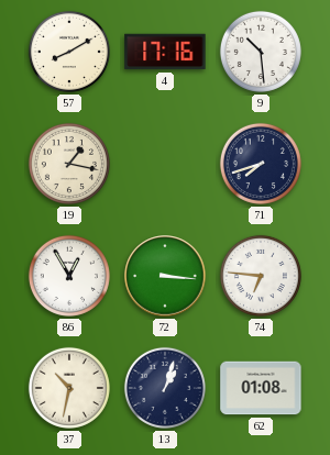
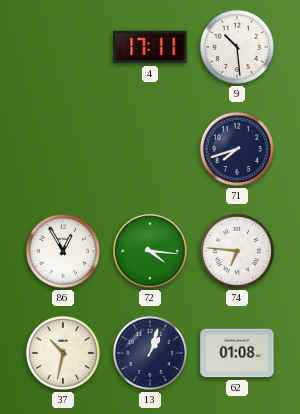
57: 8:10 -> none
4: 17:16 -> 17:11
19: 1:17 -> none
72: 3:16 -> 4:16
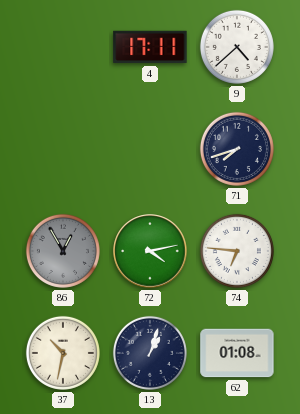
9: 10:29 -> 4:38
86 dial: white -> grey
72: 4:16 -> 4:13
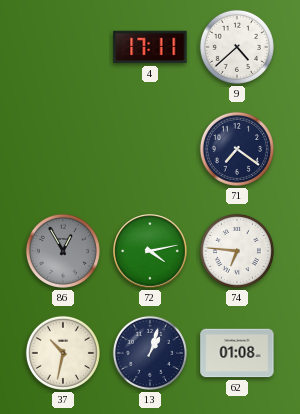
71: 7:42 -> 7:21
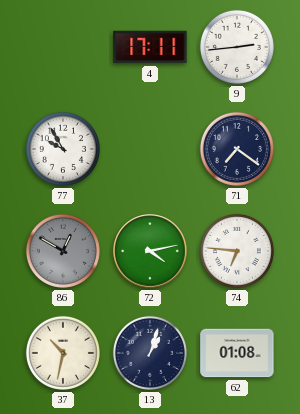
9: 4:38 -> 2:44
77: none -> 9:55
86: 12:55 -> 12:50
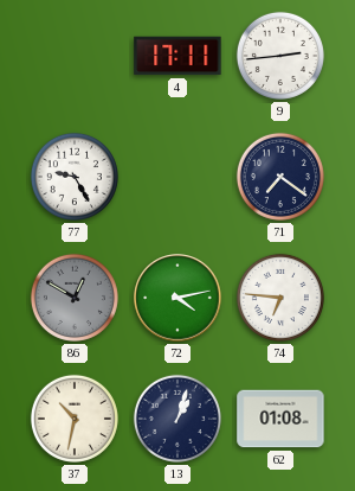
77: 9:55 -> 9:25
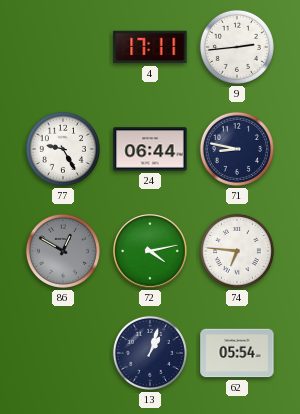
24: none -> 06:44
71: 7:21 -> 8:47
37: 10:32 -> none
62: 01:08 -> 05:54
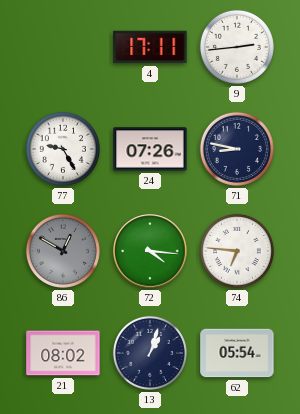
24: 06:44 -> 07:26
72: 4:13 -> 4:16
21: none -> 08:02
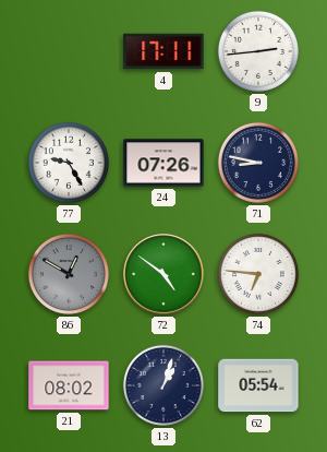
72: 4:16 -> 4:51
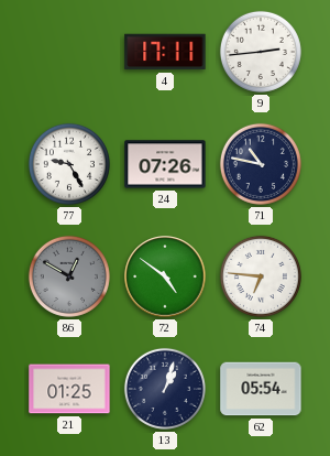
71: 8:47 -> 10:47
21: 08:02 -> 01:25
